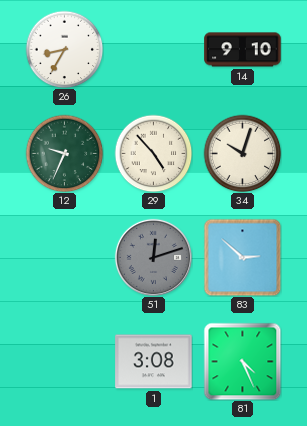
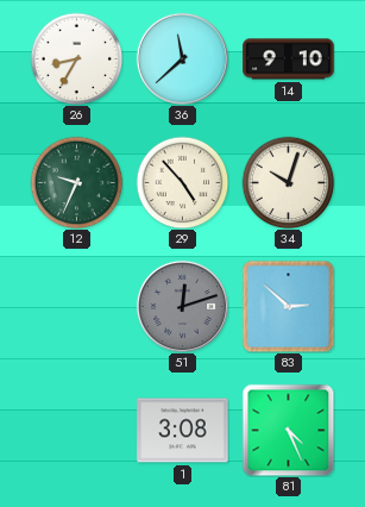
36: none -> 11:38
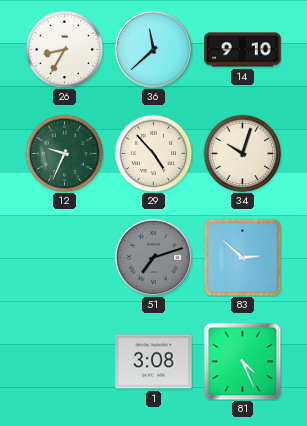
51: 12:12 -> 7:12
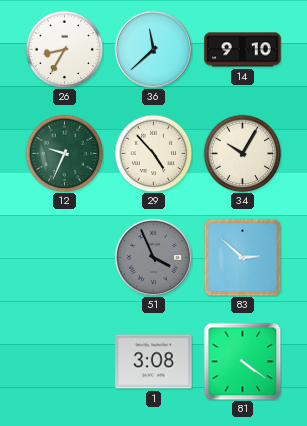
34: 10:03 -> 10:05
51: 7:12 -> 3:56
81: 4:26 -> 4:21
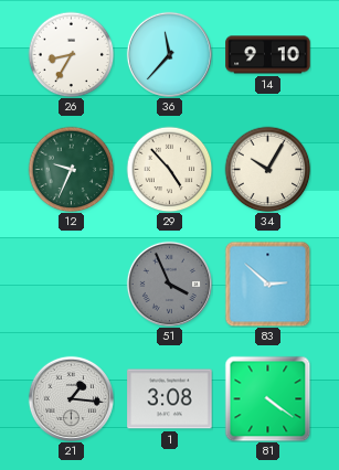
36: 11:38 -> 11:37
21: none -> 1:16
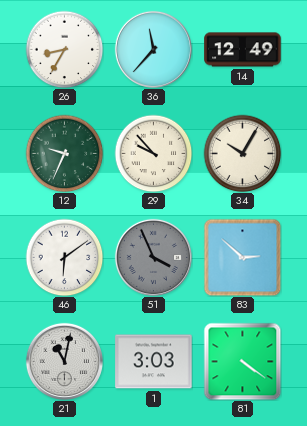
14: 9:10 -> 12:49
29: 4:53 -> 9:53
46: none -> 6:09
21: 1:16 -> 11:02
1: 3:08 -> 3:03
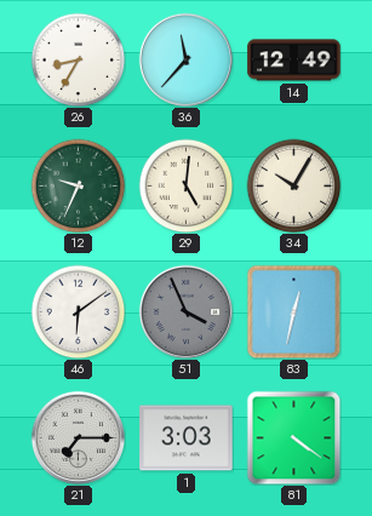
29: 9:53 -> 5:01
83: 2:52 -> 12:32
21: 11:02 -> 7:15
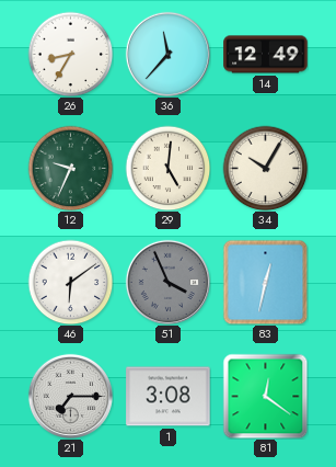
1: 3:03 -> 3:08
81: 4:21 -> 12:21
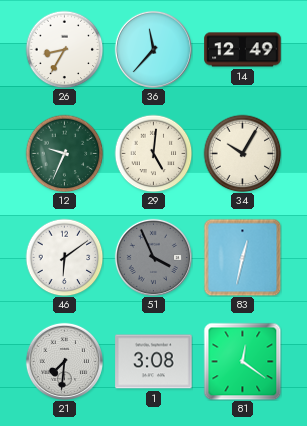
21: 7:15 -> 7:31
